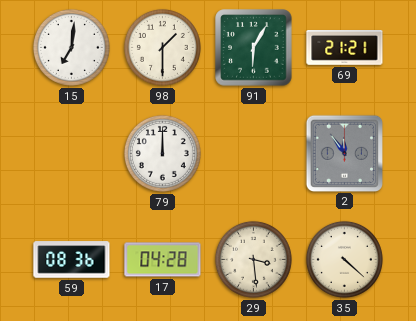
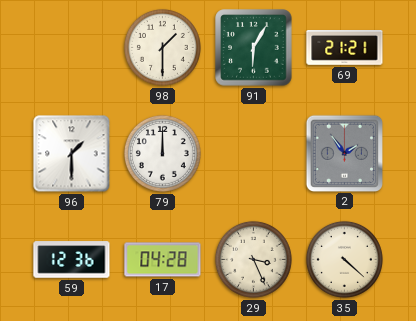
15: 7:01 -> none
96: none -> 1:30
2: 11:54 -> 1:54
59: 08:36 -> 12:36
29: 3:29 -> 3:26
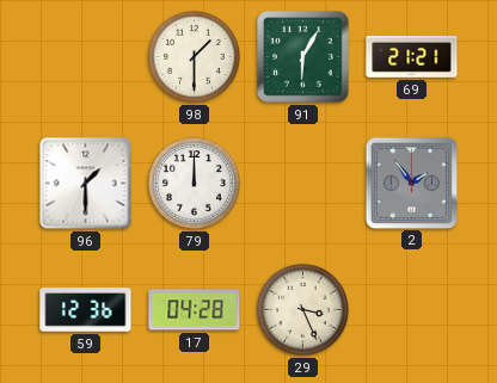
35: 4:22 -> none
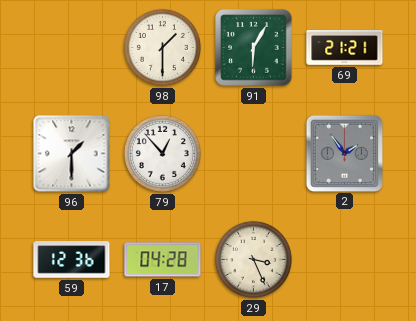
79: 12:00 -> 12:53
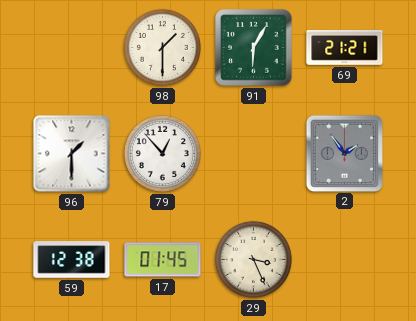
59: 12:36 -> 12:38
17: 04:28 -> 01:45
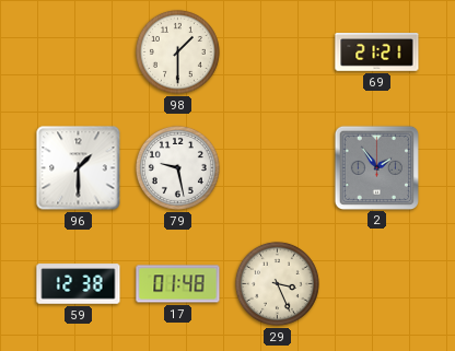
91: 6:05 -> none
79: 12:53 -> 9:28
17: 01:45 -> 01:48
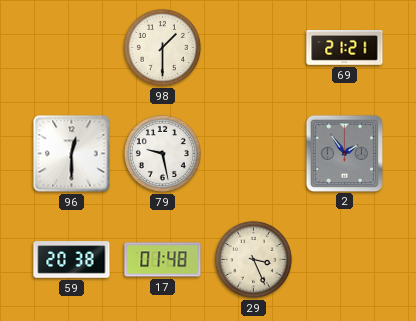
96: 1:30 -> 12:30
59: 12:38 -> 20:38
